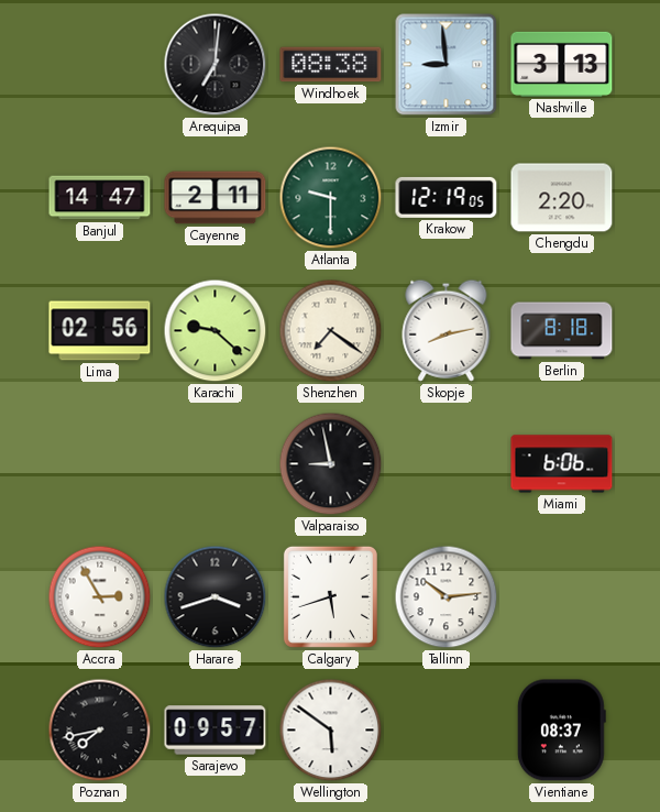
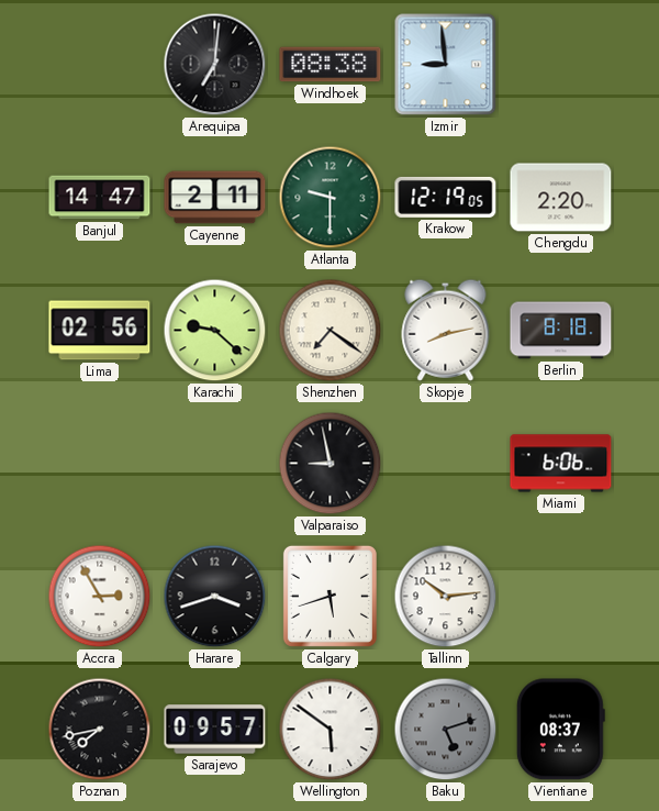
Nashville: 3:13 -> none
Baku: none -> 5:12
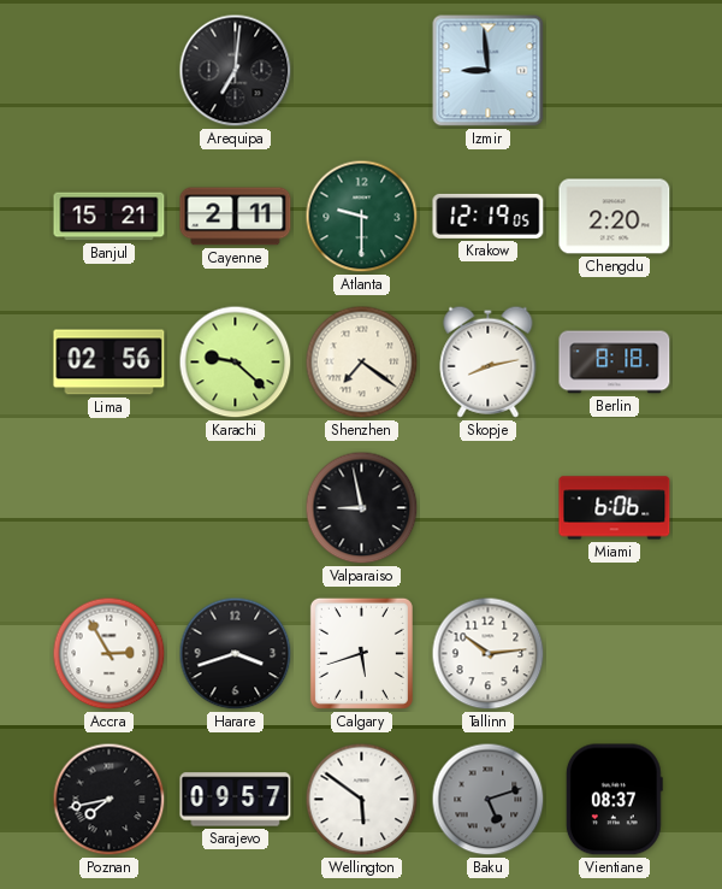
Windhoek: 08:38 -> none
Banjul: 14:47 -> 15:21
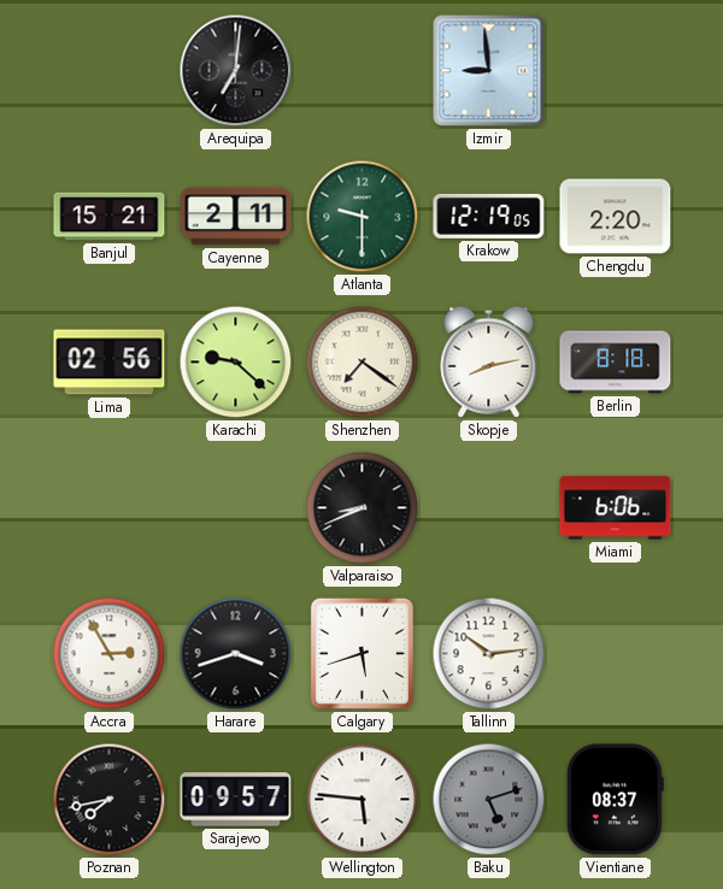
Valparaiso: 8:58 -> 8:41
Wellington: 5:51 -> 5:46
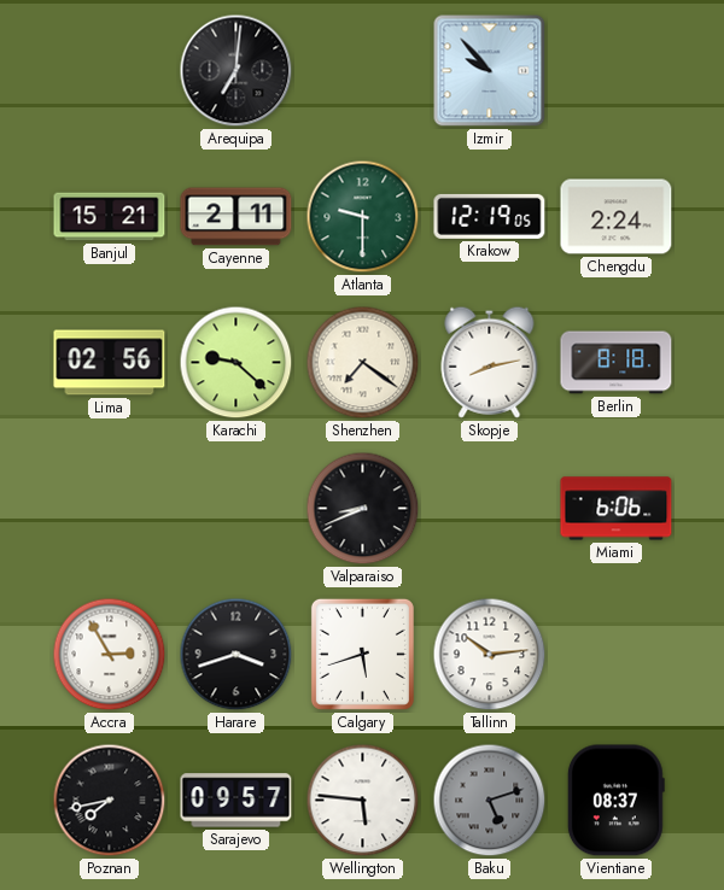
Izmir: 8:59 -> 9:53
Chengdu: 2:20 -> 2:24
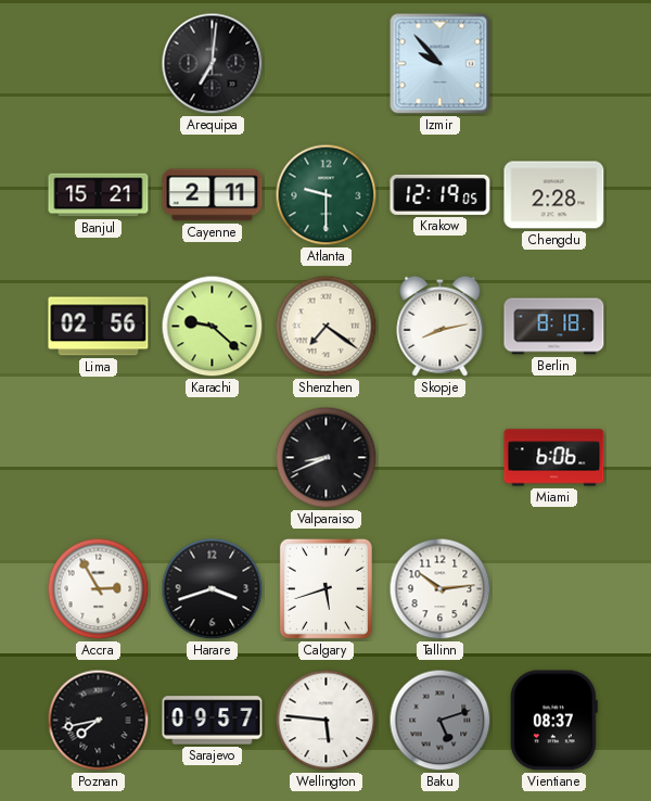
Chengdu: 2:24 -> 2:28
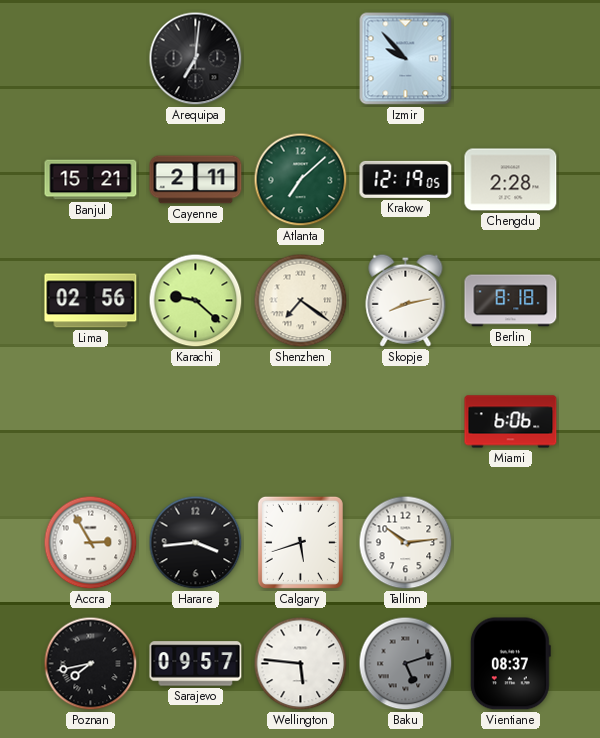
Atlanta: 9:30 -> 7:08
Valparaiso: 8:41 -> none
Harare: 3:42 -> 3:44
